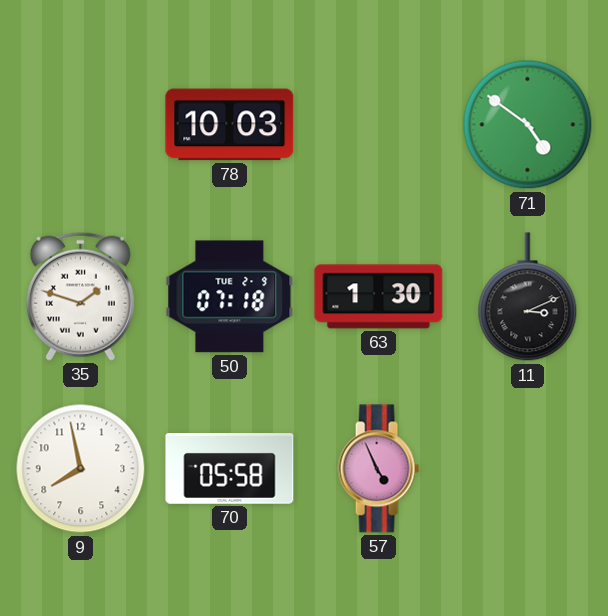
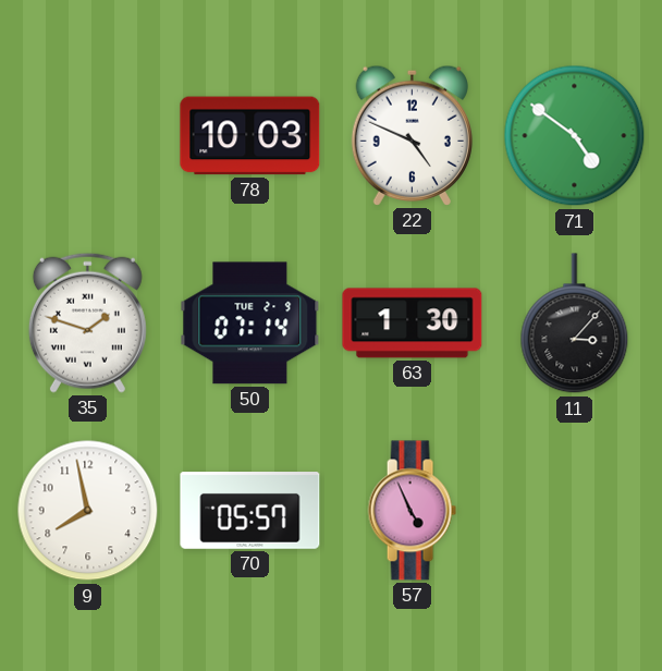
22: none -> 4:49
50: 07:18 -> 07:14
11: 3:11 -> 3:07
70: 05:58 -> 05:57
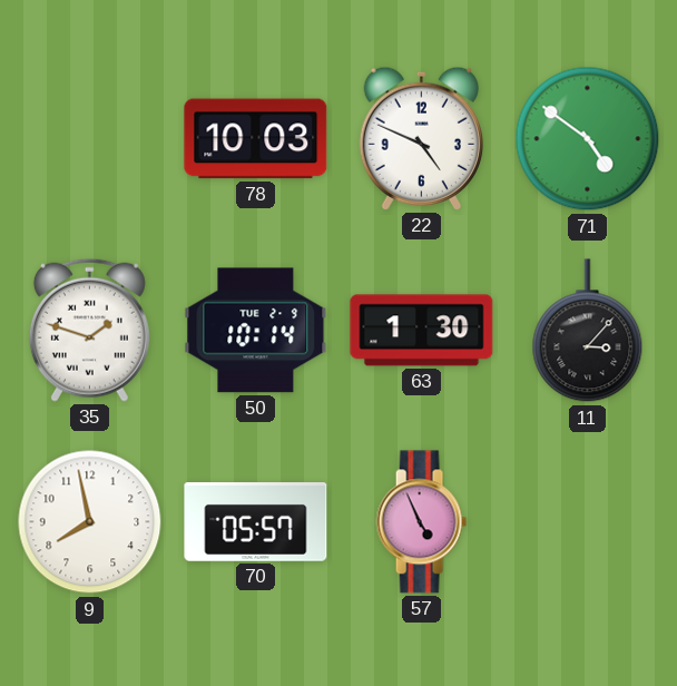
50: 07:14 -> 10:14
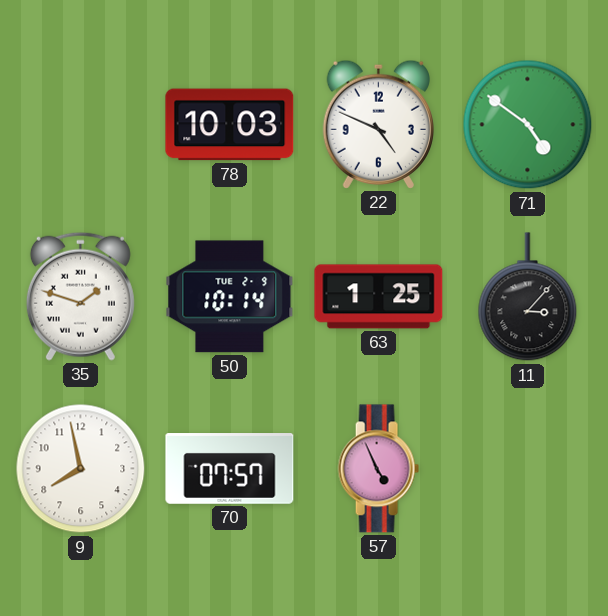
63: 1:30 -> 1:25
70: 05:57 -> 07:57
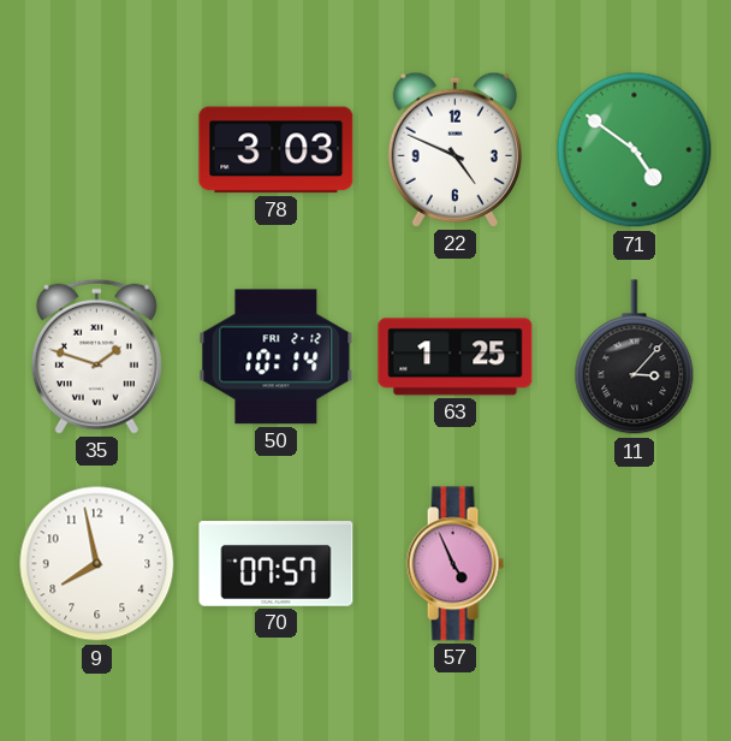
78: 10:03 -> 3:03
50 date: TUE 2-9 -> FRI 2-12
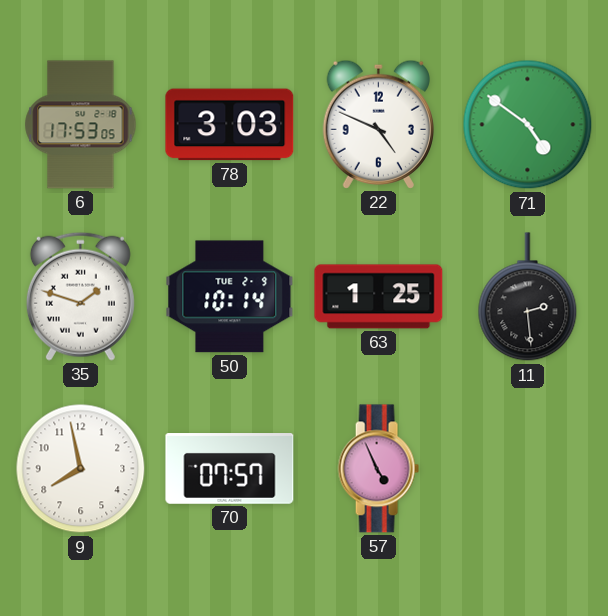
6: none -> 17:53
50 date: FRI 2-12 -> TUE 2-9
11: 3:07 -> 2:29
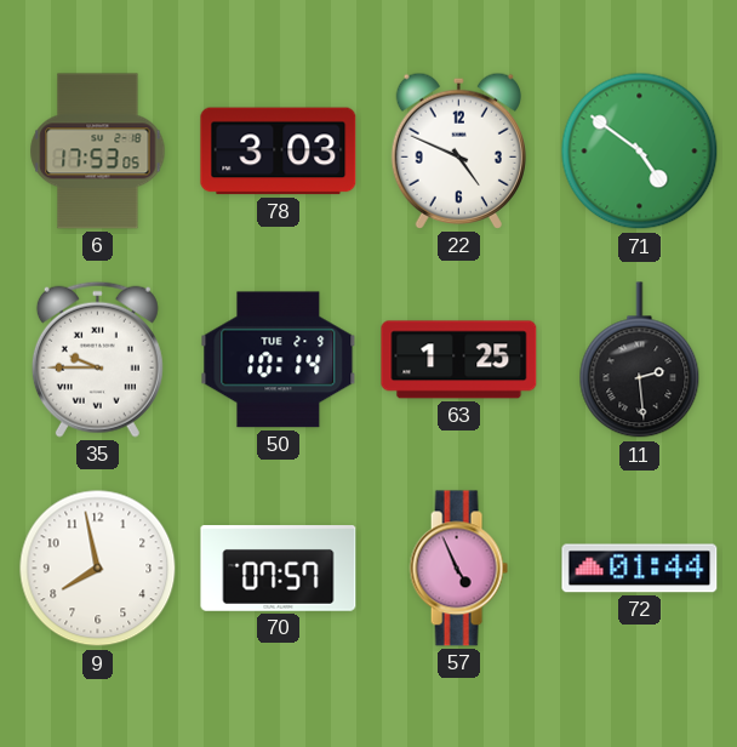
35: 1:48 -> 9:45
72: none -> 01:44
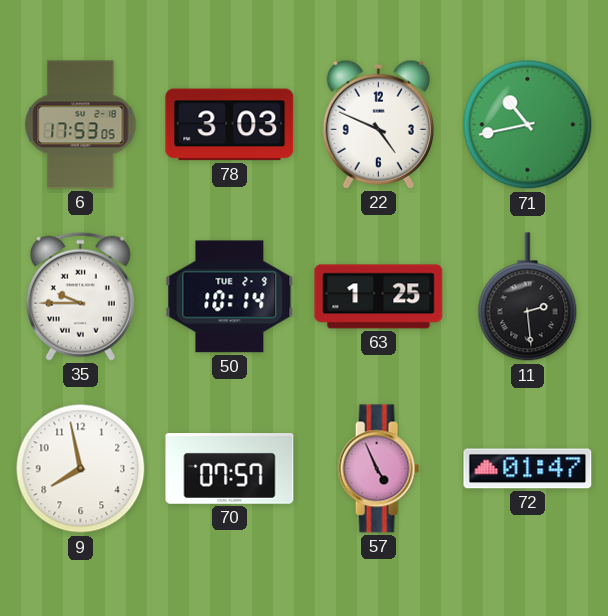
71: 4:51 -> 10:43
72: 01:44 -> 01:47
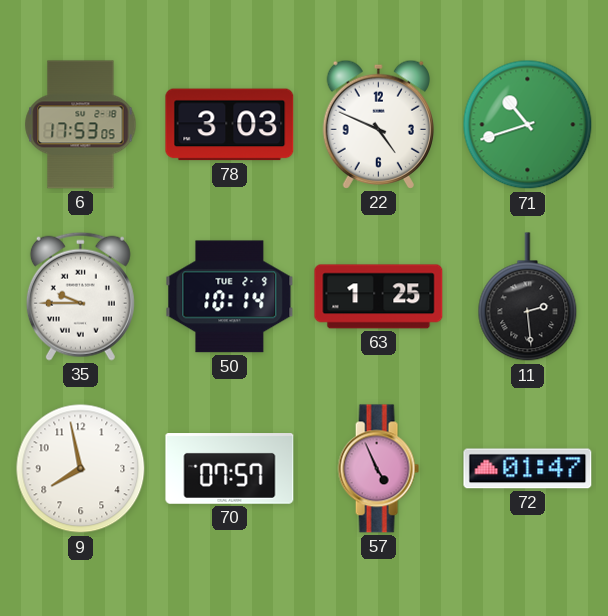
71: 10:43 -> 10:42
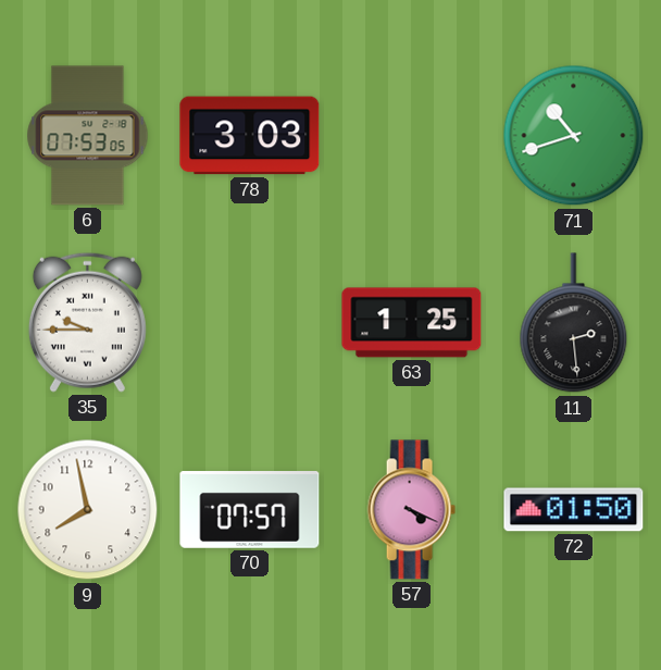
6: 17:53 -> 07:53
22: 4:49 -> none
50: 10:14 -> none
57: 4:56 -> 4:19
72: 01:47 -> 01:50
